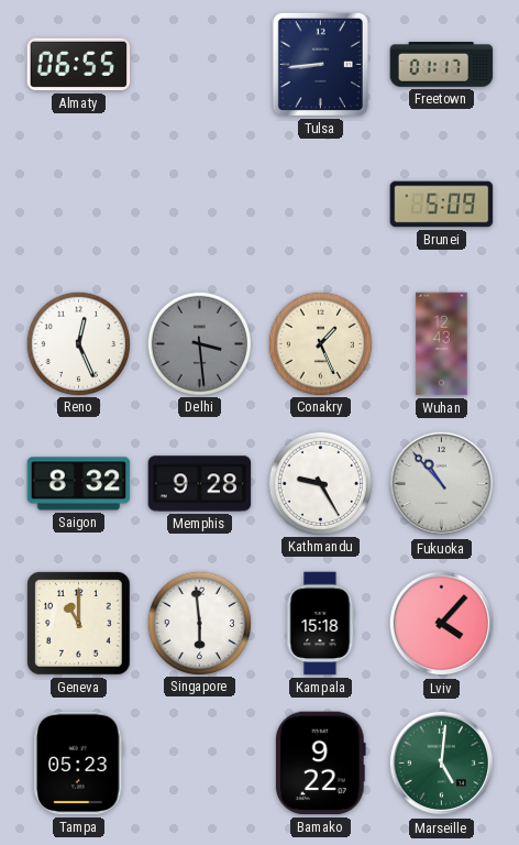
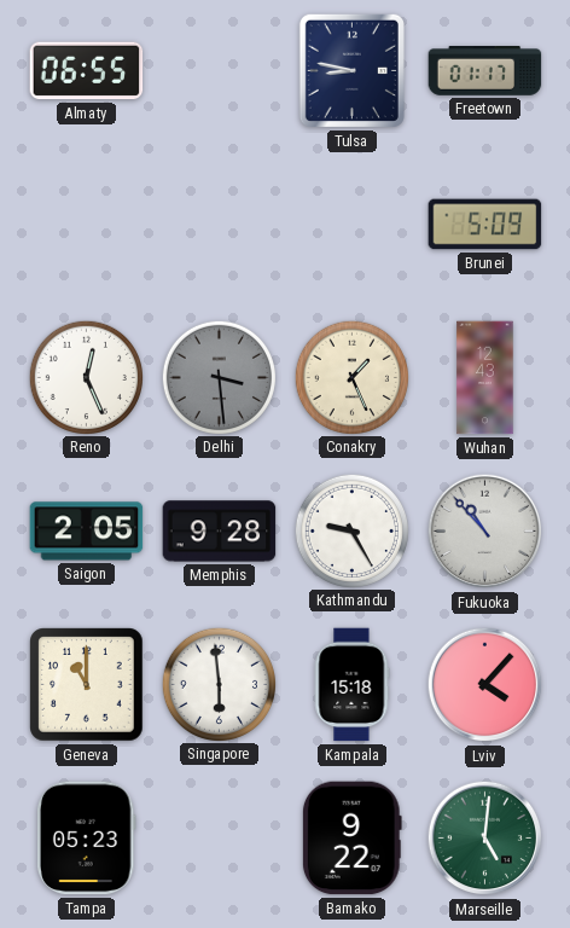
Tulsa: 8:44 -> 8:47
Saigon: 8:32 -> 2:05
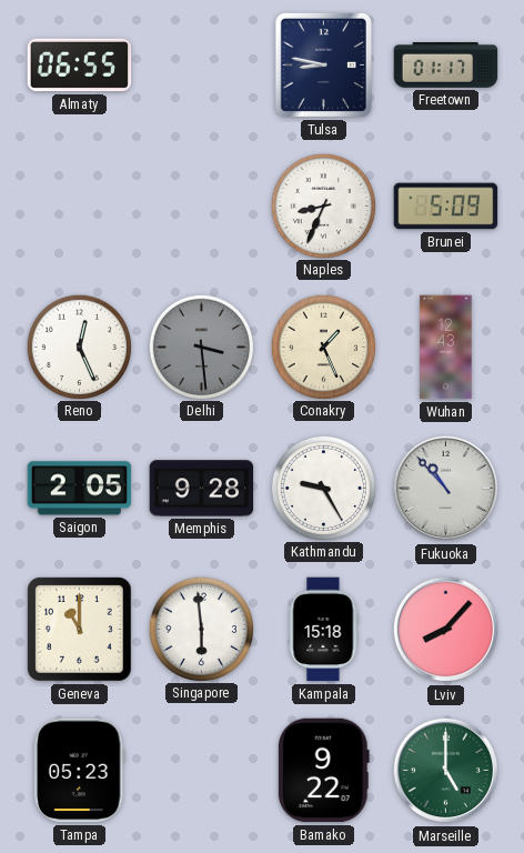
Naples: none -> 8:34
Lviv: 4:07 -> 8:07
Marseille: 5:01 -> 5:00
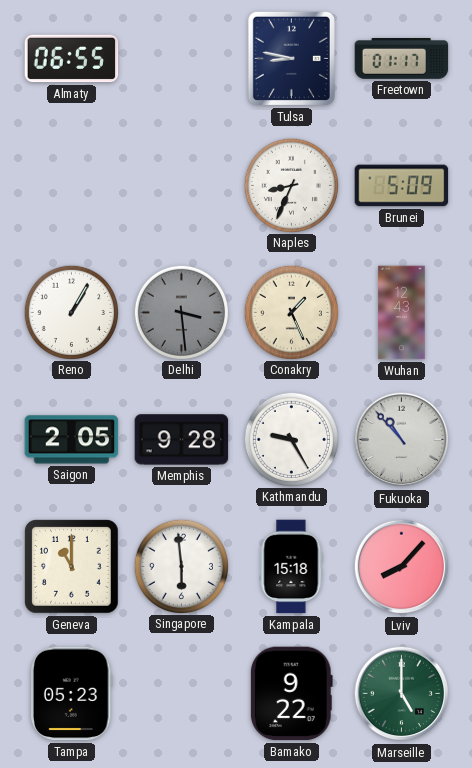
Reno: 12:26 -> 1:05
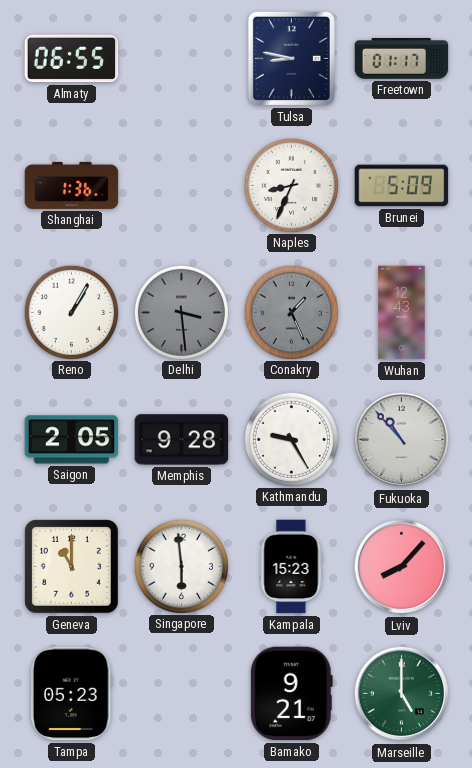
Shanghai: none -> 1:36
Conakry dial: cream -> grey
Kampala: 15:18 -> 15:23
Bamako: 9:22 -> 9:21
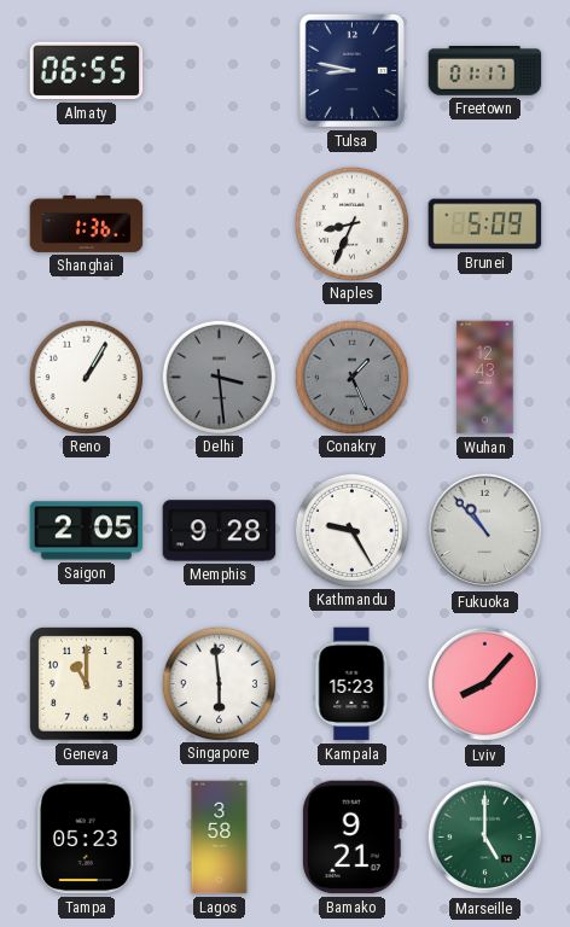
Lagos: none -> 3:58
